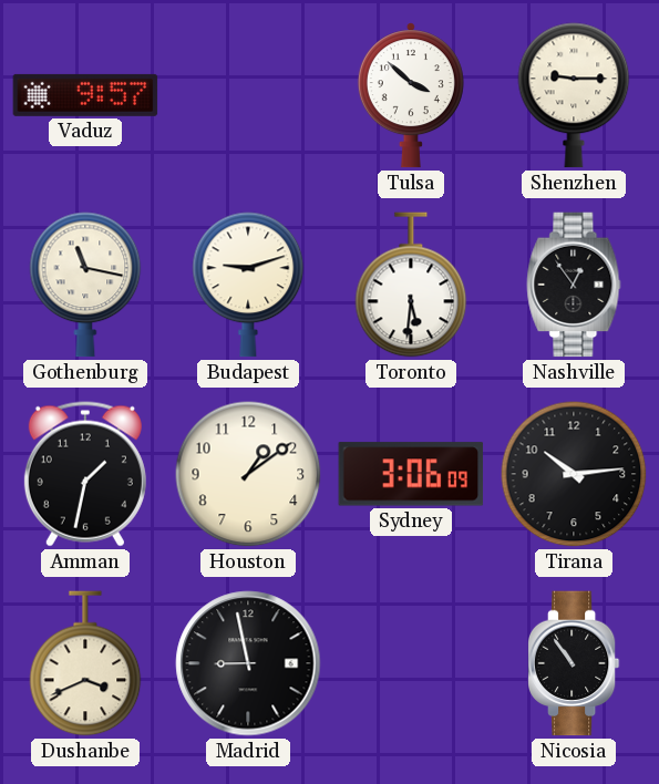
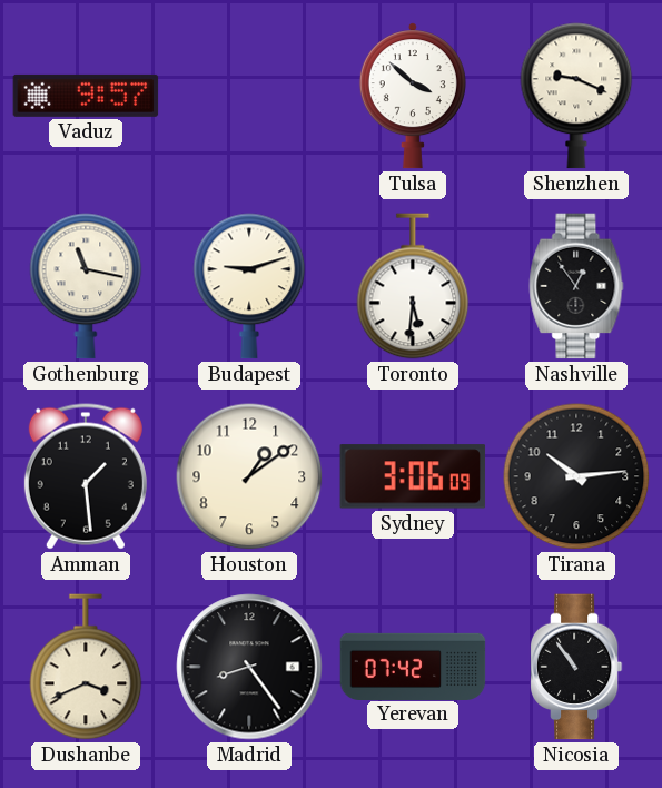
Shenzhen: 9:15 -> 9:19
Amman: 1:32 -> 1:29
Madrid: 8:58 -> 8:24
Yerevan: none -> 07:42
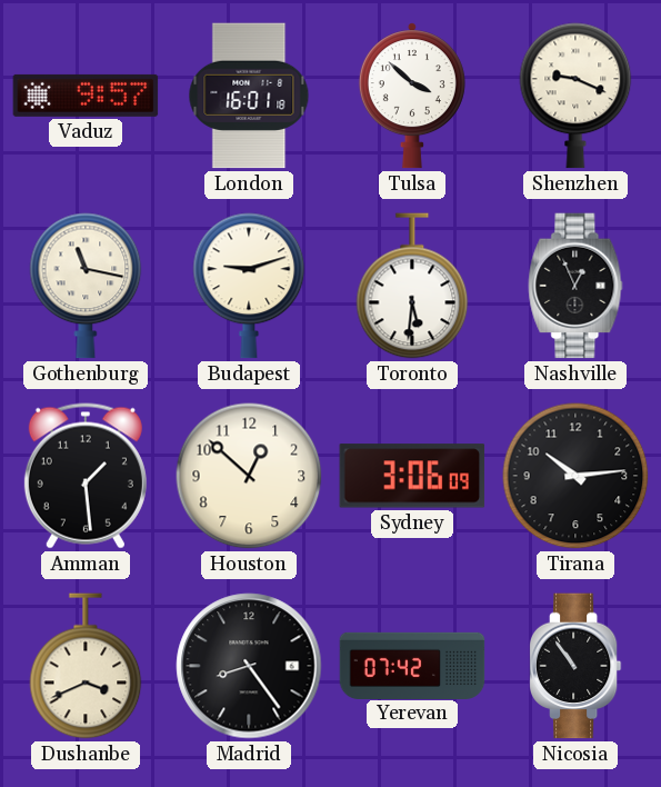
London: none -> 16:01
Nashville: 12:54 -> 12:56
Houston: 1:09 -> 12:52
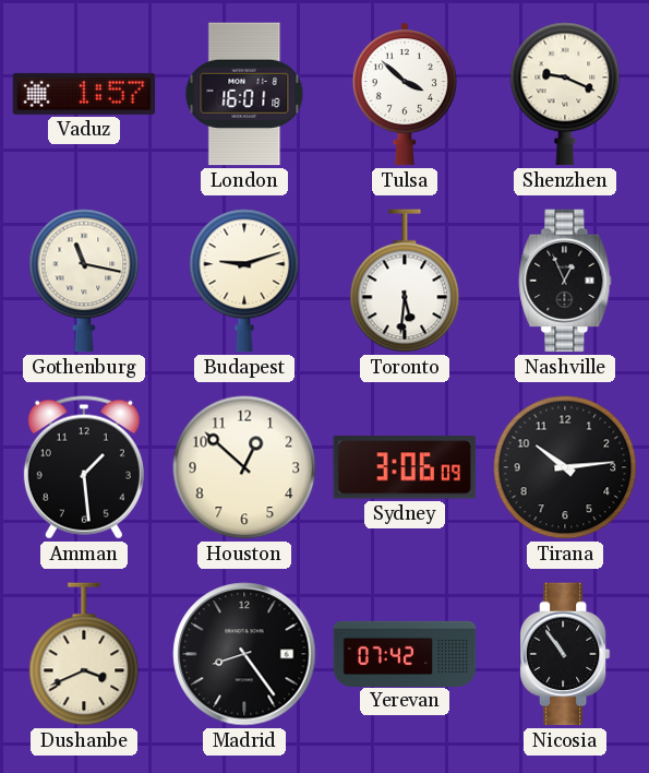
Vaduz: 9:57 -> 1:57
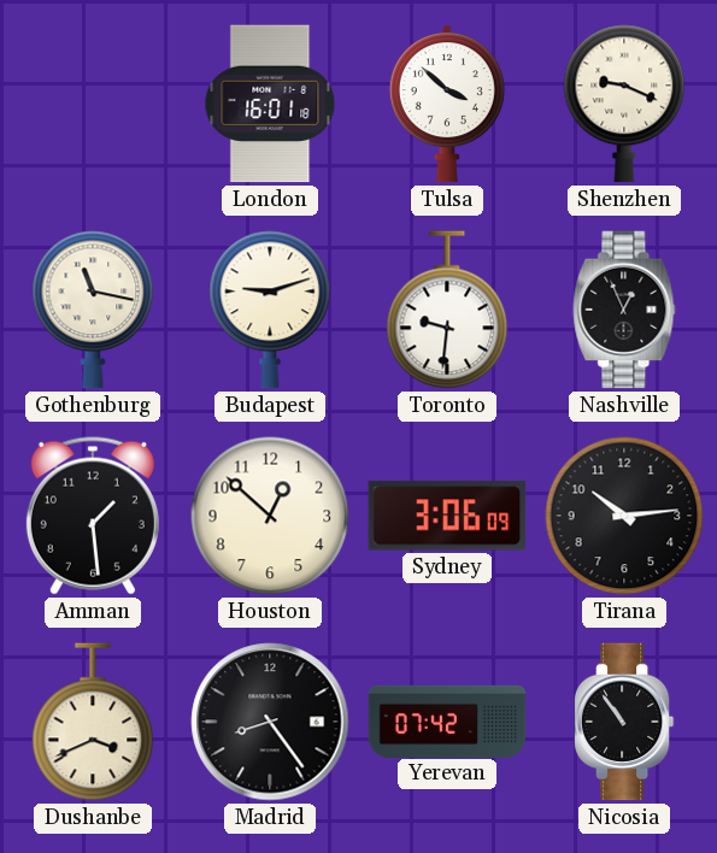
Vaduz: 1:57 -> none
Toronto: 5:31 -> 9:31
